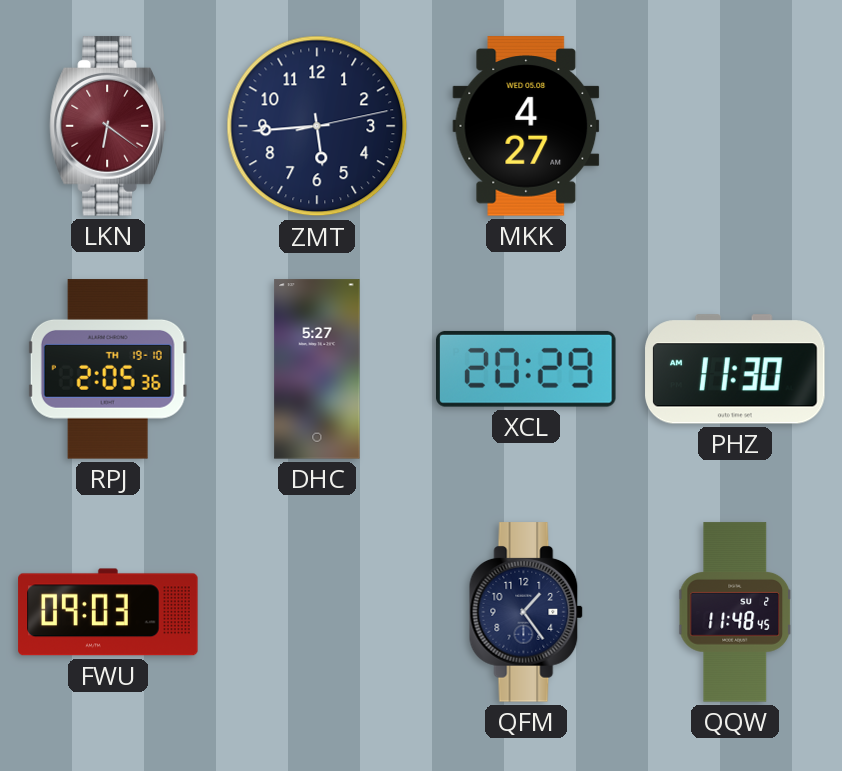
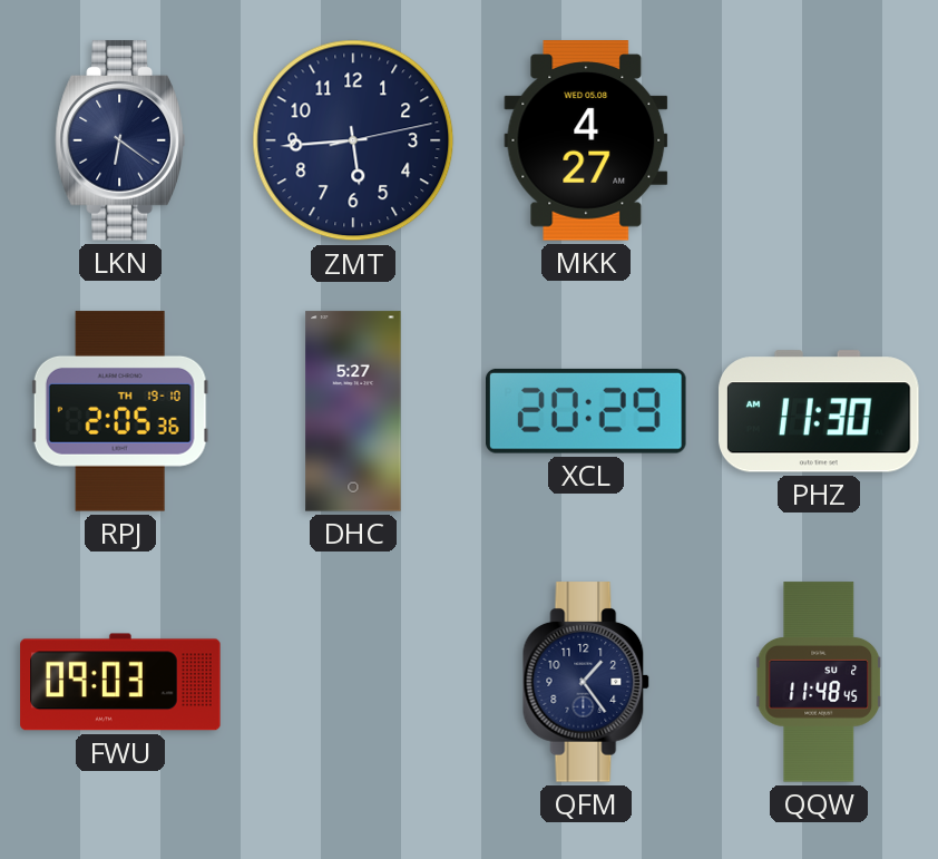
LKN dial: burgundy -> navy
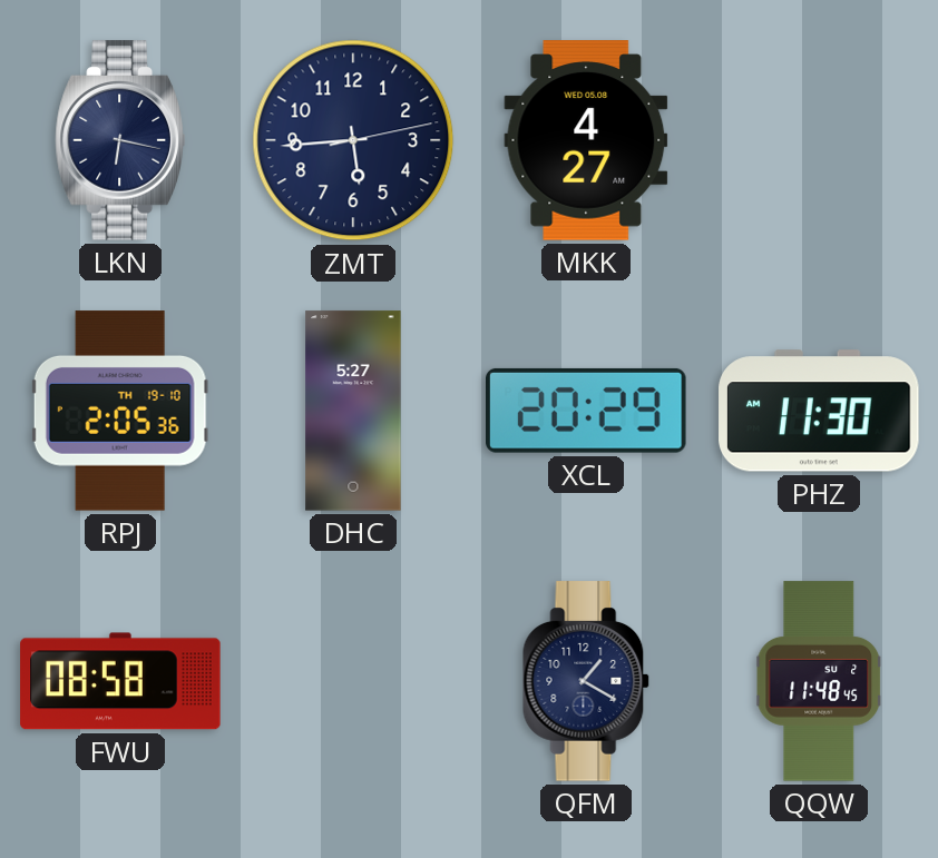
LKN: 6:21 -> 6:17
FWU: 09:03 -> 08:58
QFM: 1:24 -> 1:20
